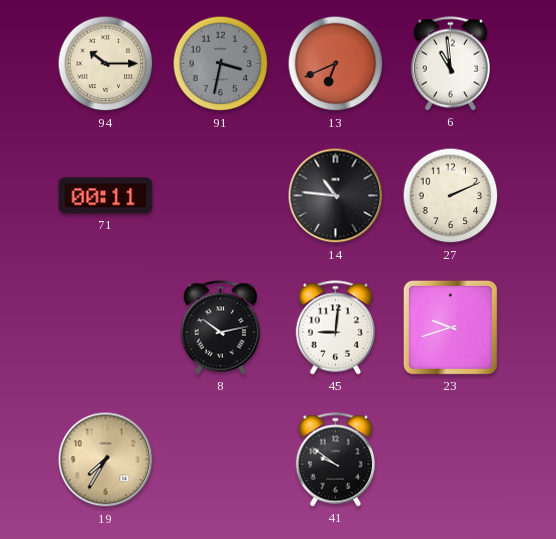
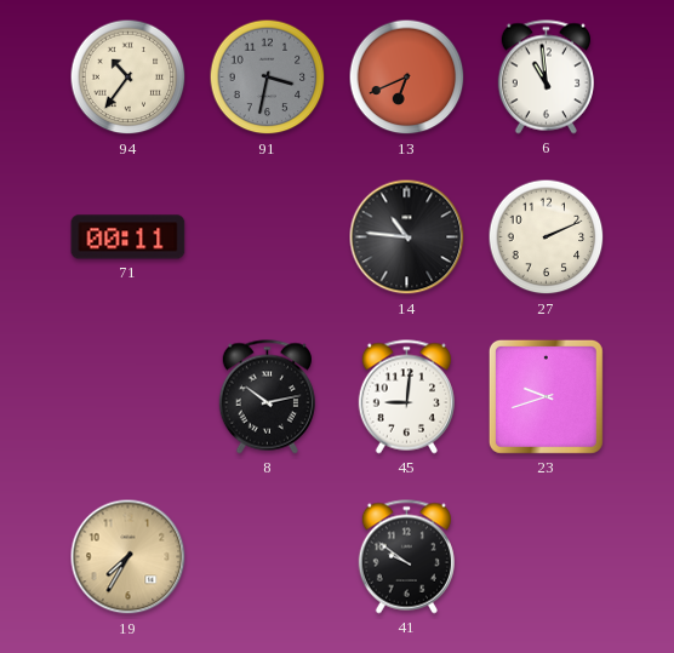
94: 10:15 -> 10:36
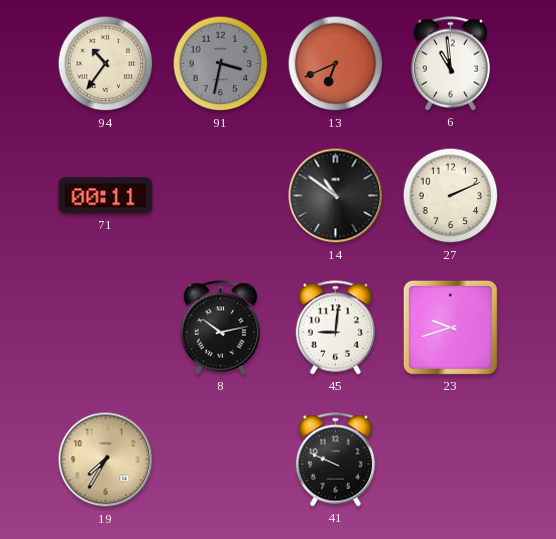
14: 10:46 -> 10:51
41: 9:51 -> 9:49
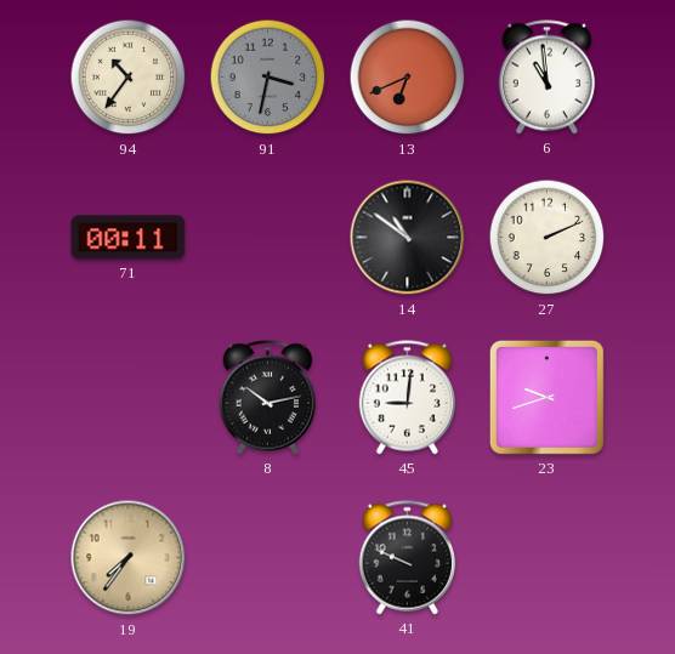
19: 7:35 -> 7:36
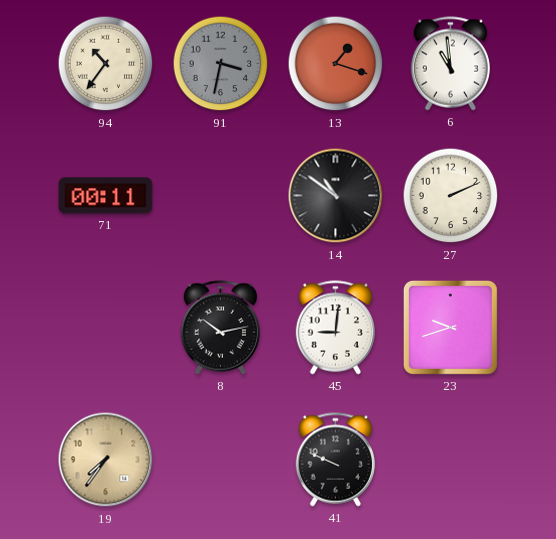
13: 6:41 -> 1:18
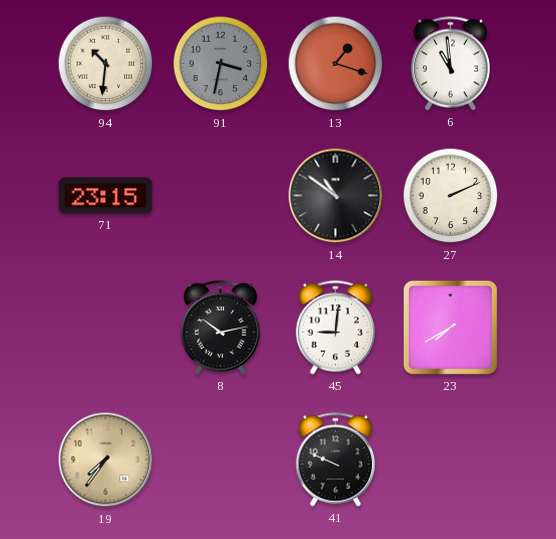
94: 10:36 -> 10:31
71: 00:11 -> 23:15
23: 9:42 -> 7:40
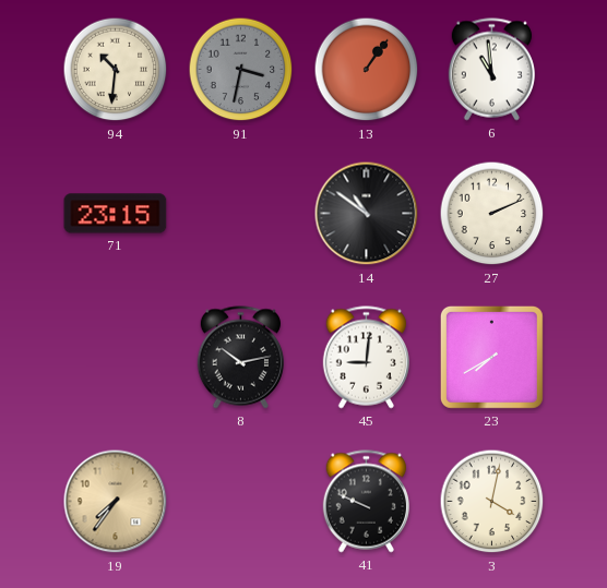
13: 1:18 -> 1:06
3: none -> 4:02
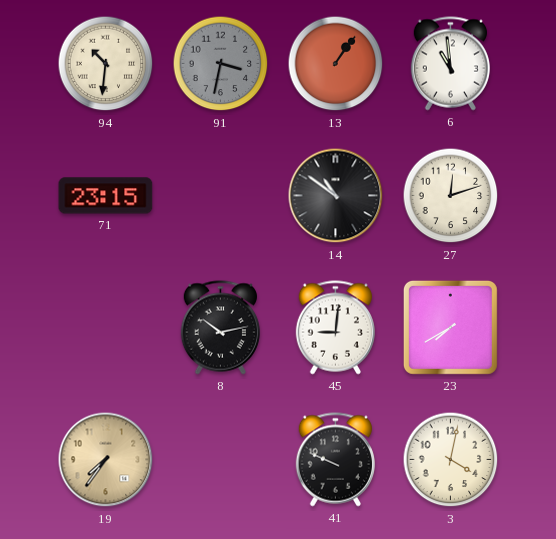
27: 2:11 -> 12:12
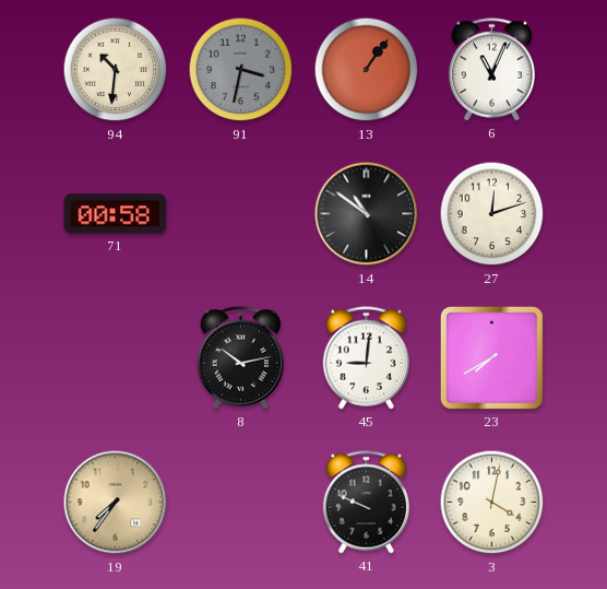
6: 10:59 -> 11:04
71: 23:15 -> 00:58
